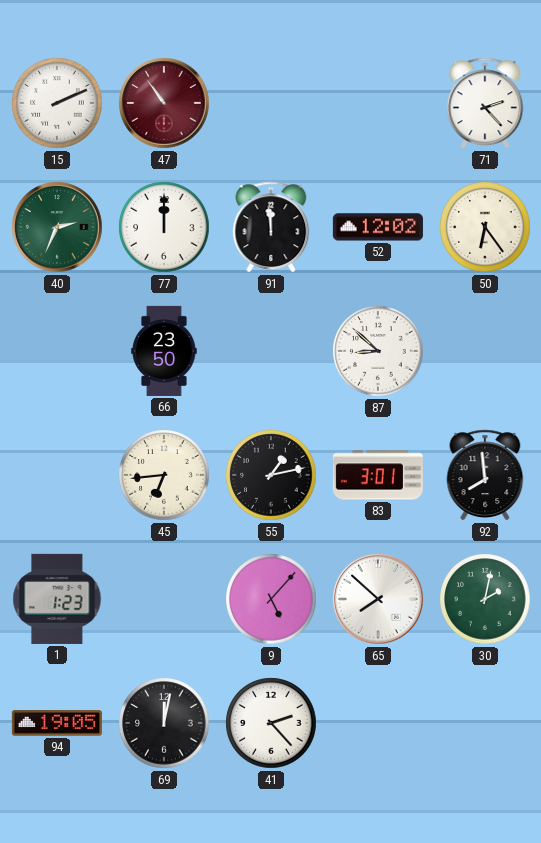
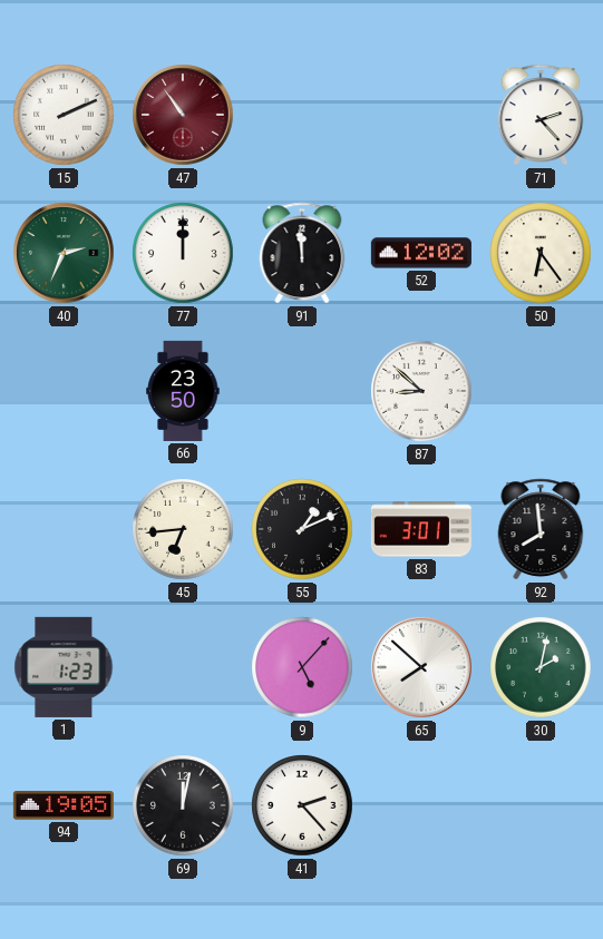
55: 1:13 -> 1:11
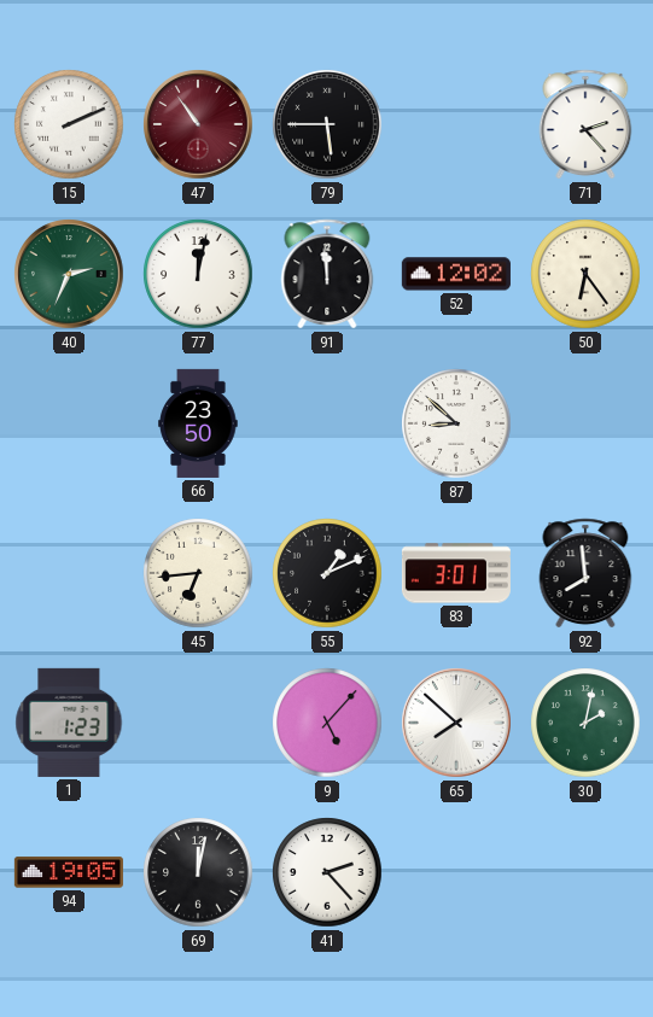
79: none -> 5:45
77: 12:00 -> 12:02
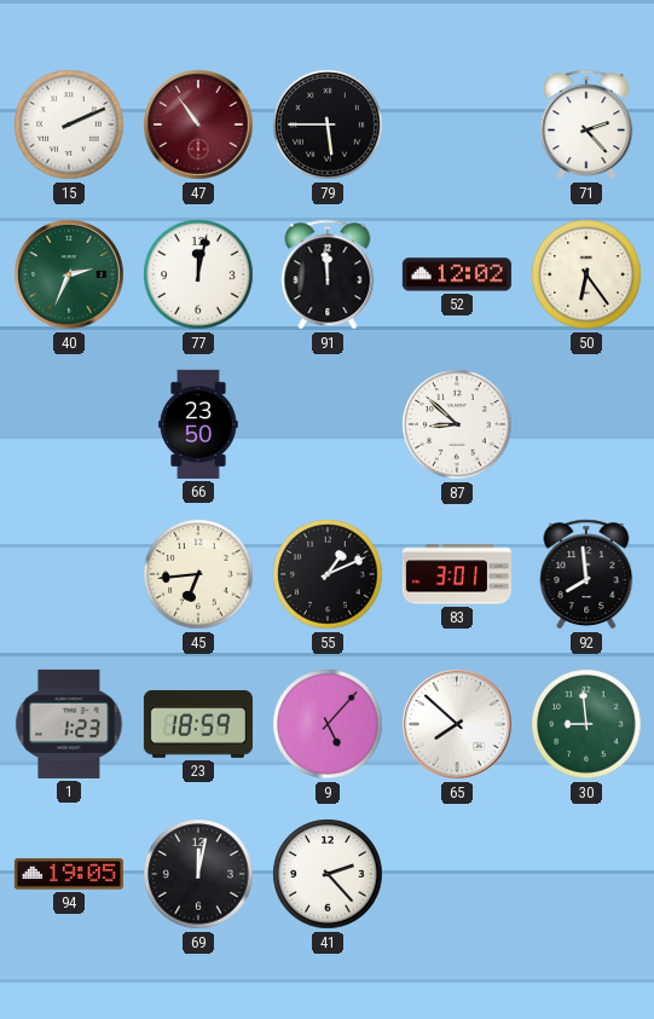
23: none -> 18:59
30: 2:02 -> 8:59
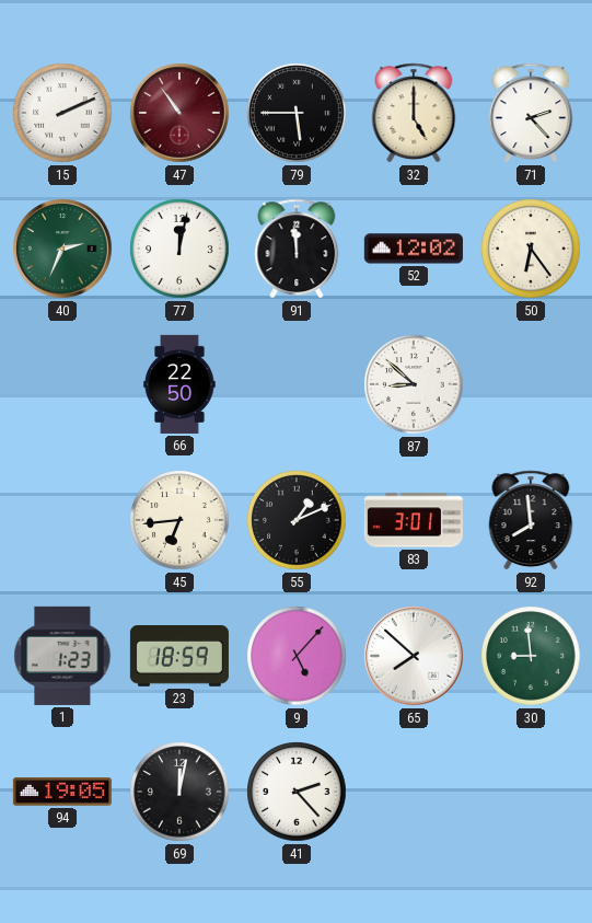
32: none -> 5:00
66: 23:50 -> 22:50
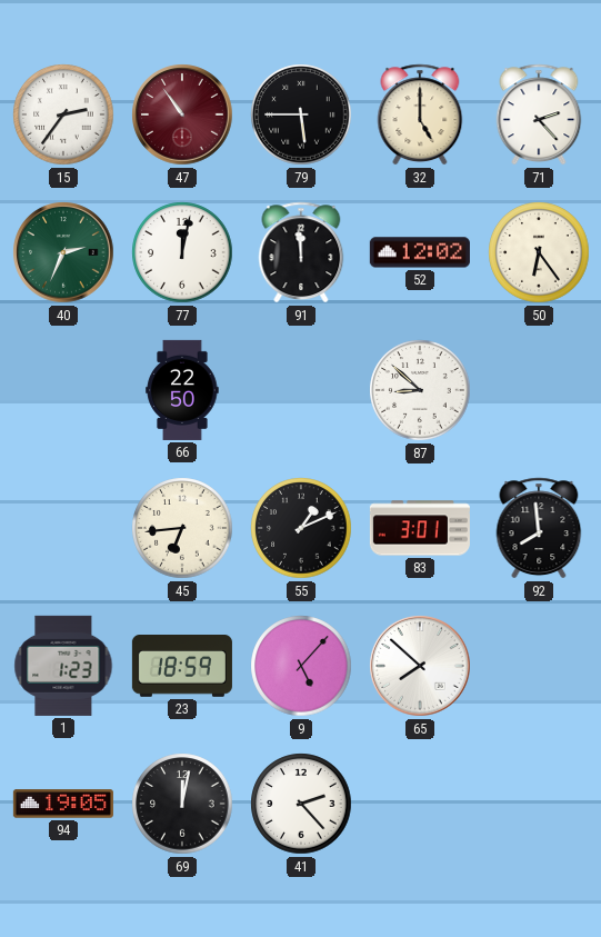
15: 2:11 -> 2:36
30: 8:59 -> none
